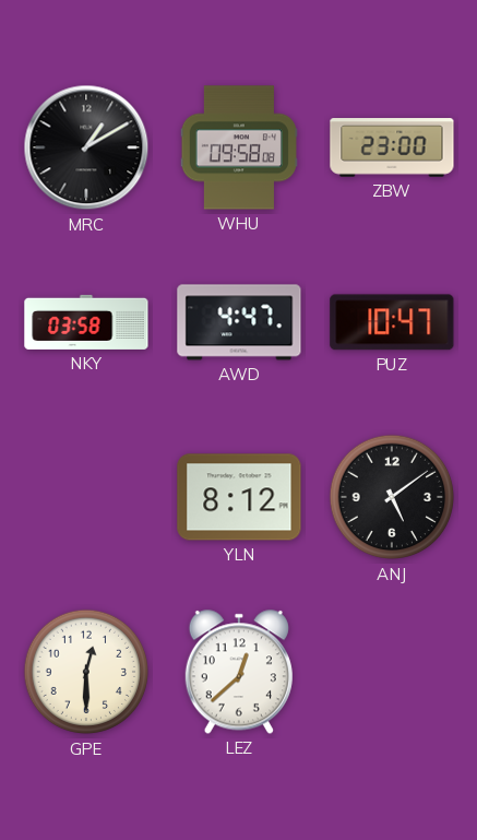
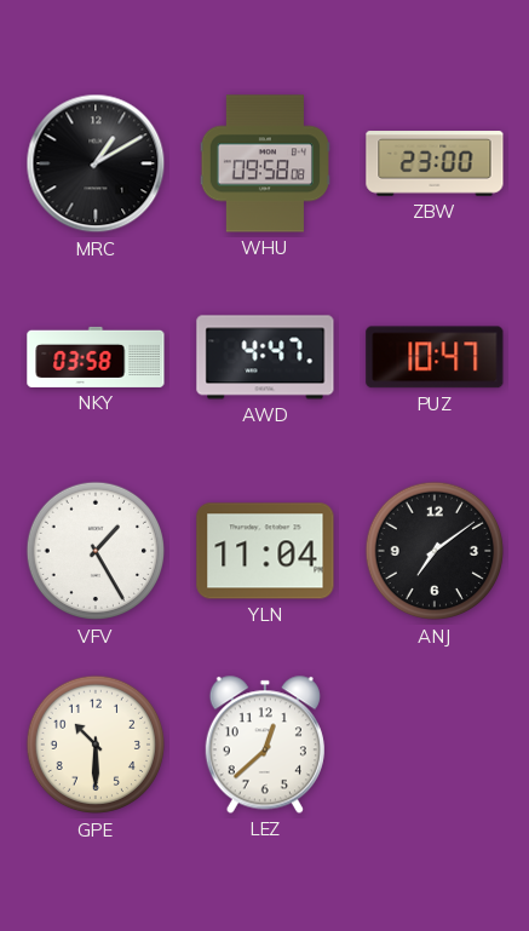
VFV: none -> 1:25
YLN: 8:12 -> 11:04
ANJ: 5:09 -> 7:09
GPE: 12:30 -> 10:30
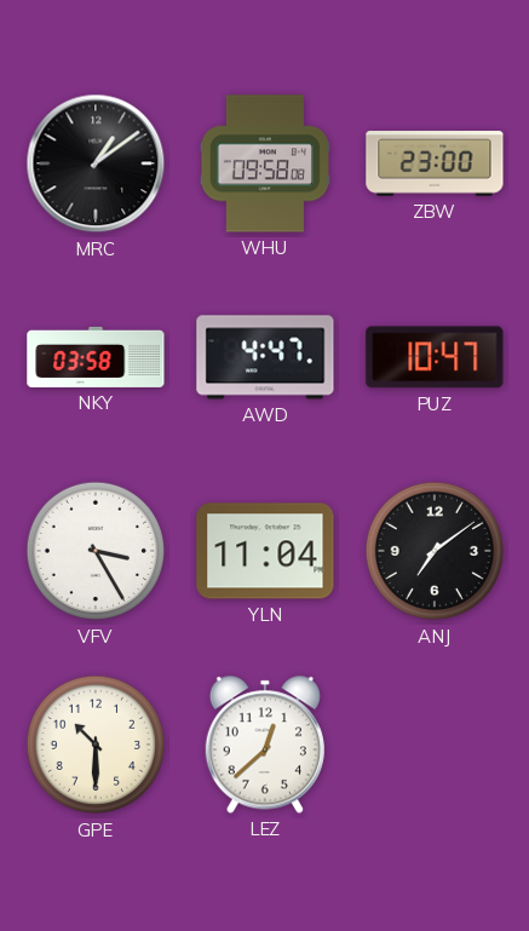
MRC: 1:10 -> 1:09
VFV: 1:25 -> 3:25
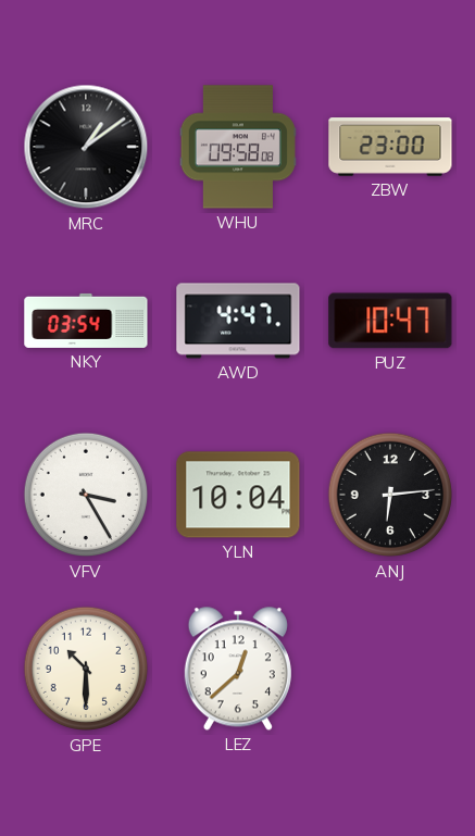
NKY: 03:58 -> 03:54
YLN: 11:04 -> 10:04
ANJ: 7:09 -> 6:14
